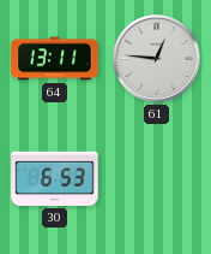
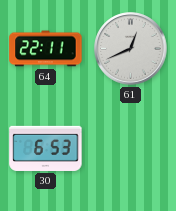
64: 13:11 -> 22:11
61: 12:46 -> 12:41
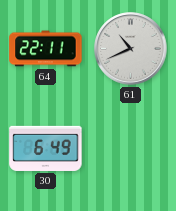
61: 12:41 -> 10:41
30: 6:53 -> 6:49
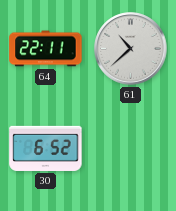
61: 10:41 -> 10:38
30: 6:49 -> 6:52
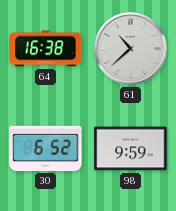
64: 22:11 -> 16:38
98: none -> 9:59
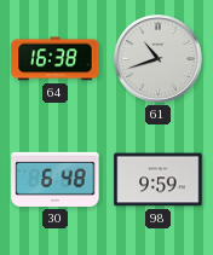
61: 10:38 -> 10:42
30: 6:52 -> 6:48
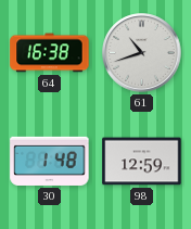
30: 6:48 -> 1:48
98: 9:59 -> 12:59
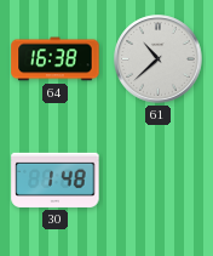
61: 10:42 -> 10:38
98: 12:59 -> none
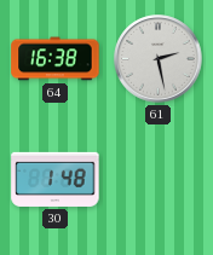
61: 10:38 -> 2:28
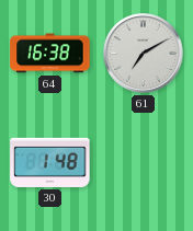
61: 2:28 -> 7:10
